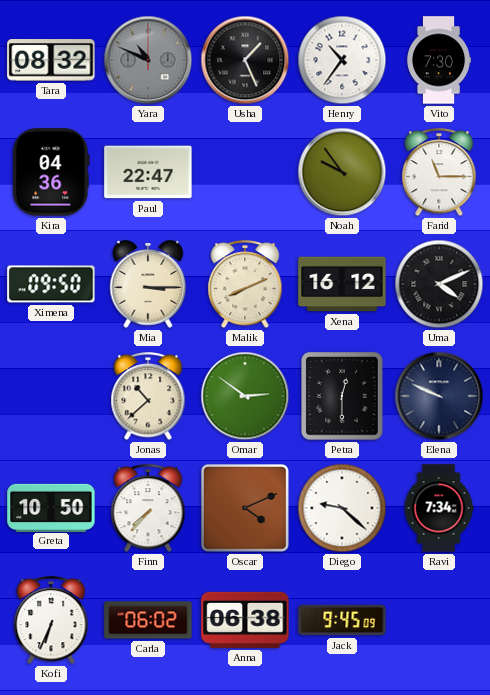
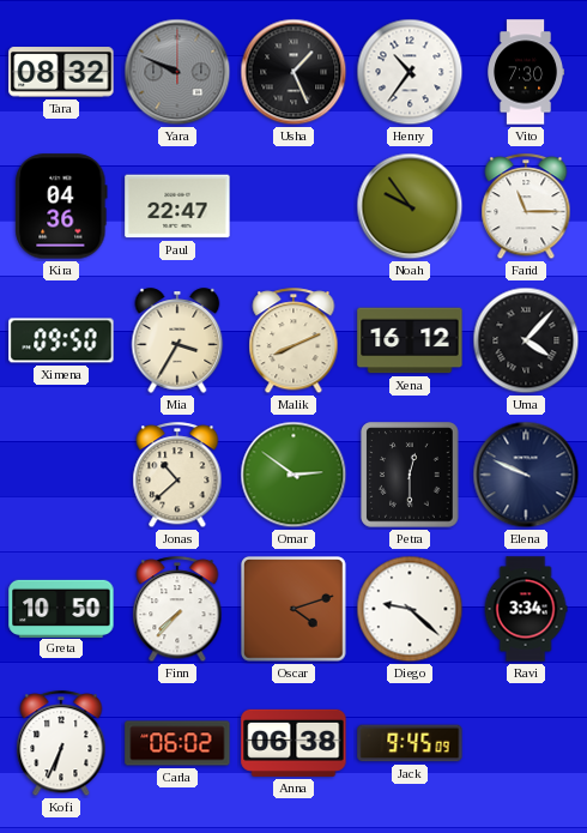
Yara: 10:49 -> 9:49
Mia: 3:15 -> 3:35
Uma: 4:11 -> 4:07
Oscar: 4:11 -> 4:12
Ravi: 7:34 -> 3:34
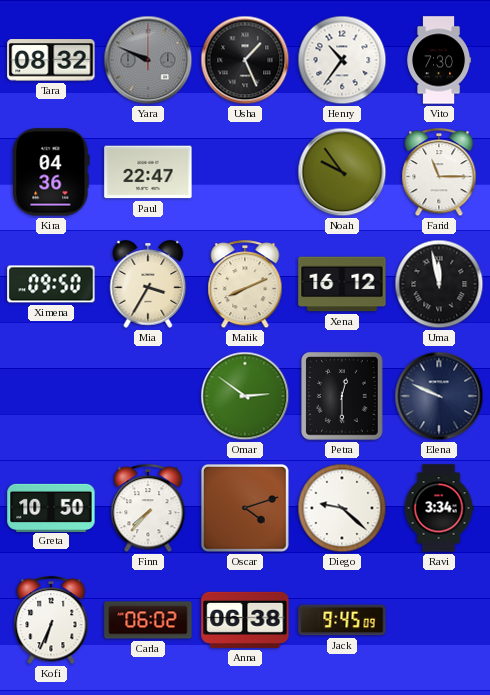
Uma: 4:07 -> 11:58
Jonas: 10:38 -> none
